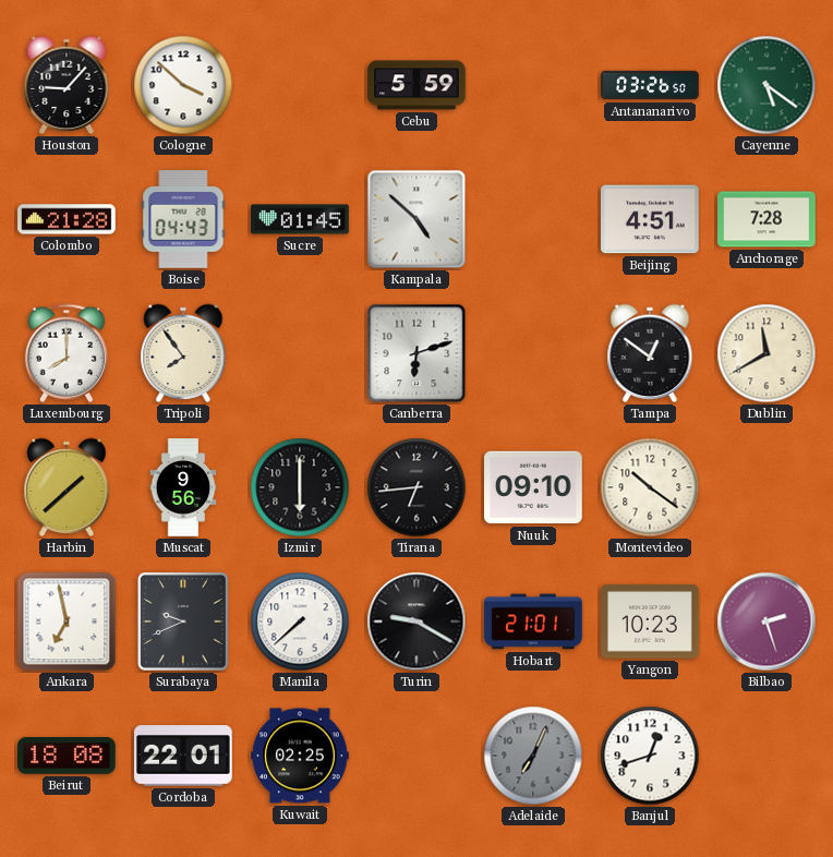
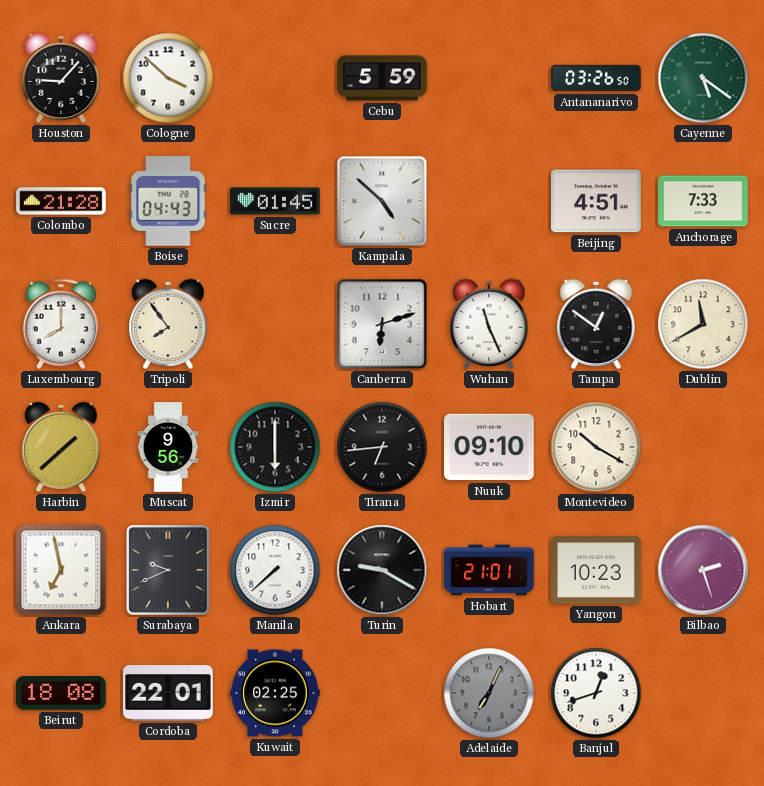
Anchorage: 7:28 -> 7:33
Wuhan: none -> 11:26
Montevideo: 10:21 -> 10:20
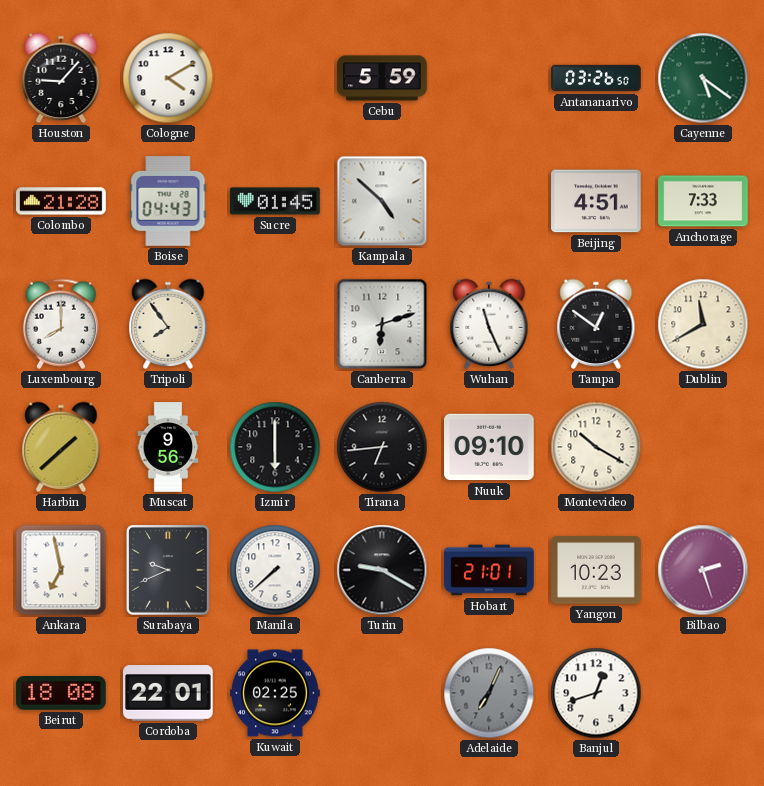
Cologne: 3:52 -> 4:10
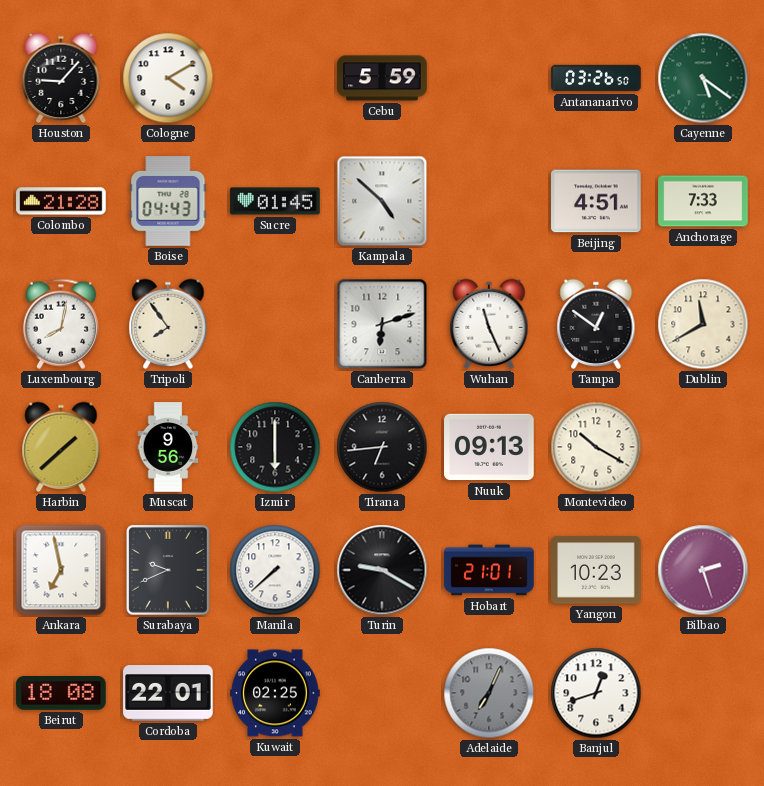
Luxembourg: 8:00 -> 8:02
Nuuk: 09:10 -> 09:13
